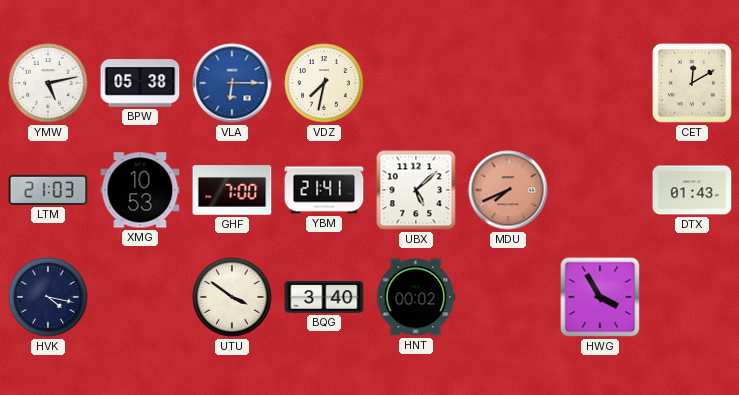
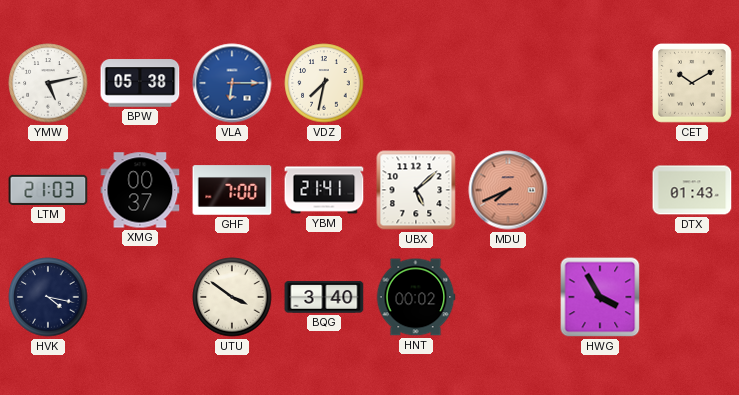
CET: 12:10 -> 10:10
XMG: 10:53 -> 00:37
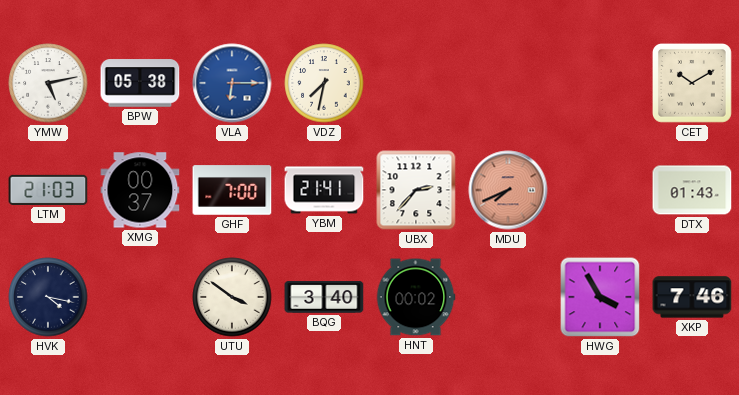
UBX: 5:08 -> 2:37
XKP: none -> 7:46
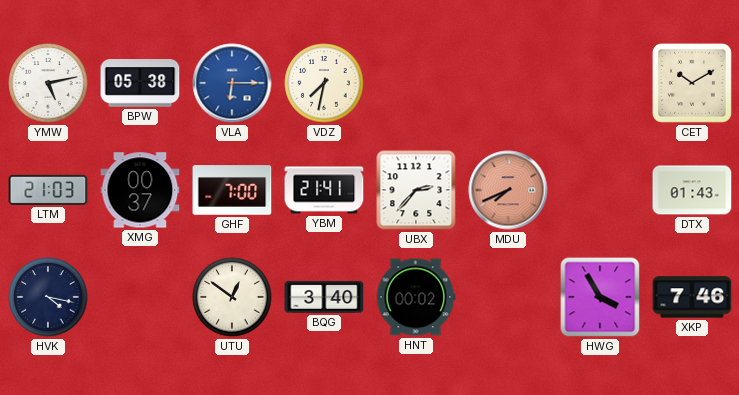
UTU: 3:51 -> 12:51
